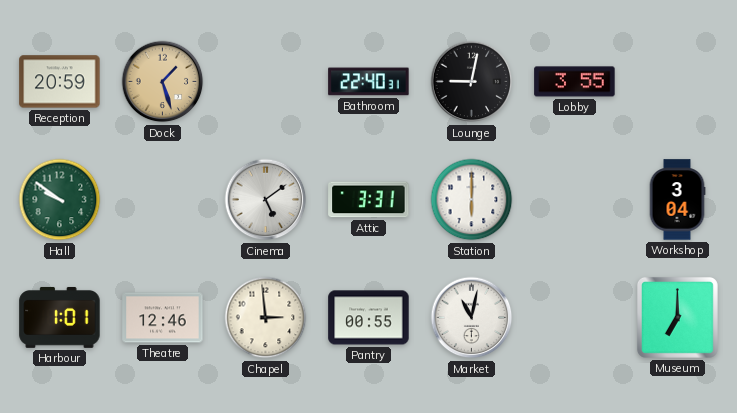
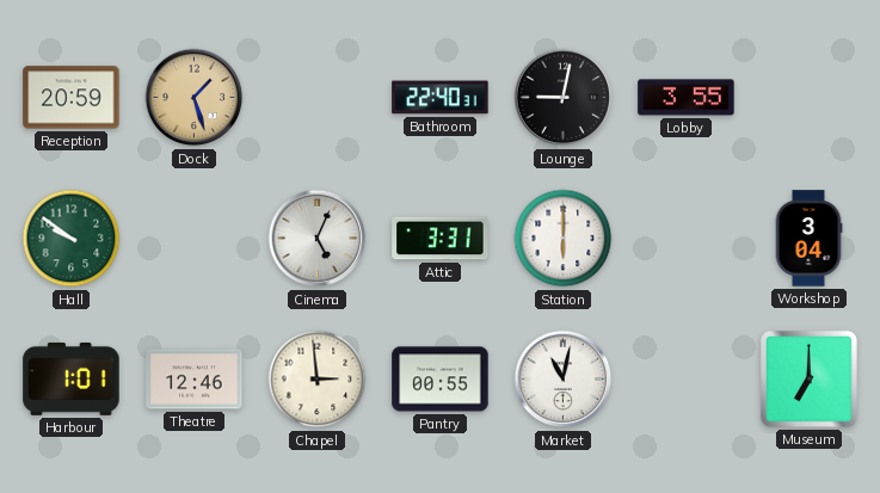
Cinema: 5:09 -> 5:04
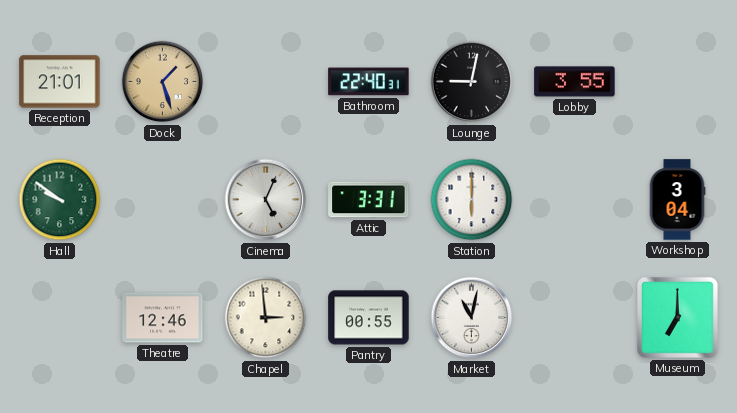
Reception: 20:59 -> 21:01
Harbour: 1:01 -> none
